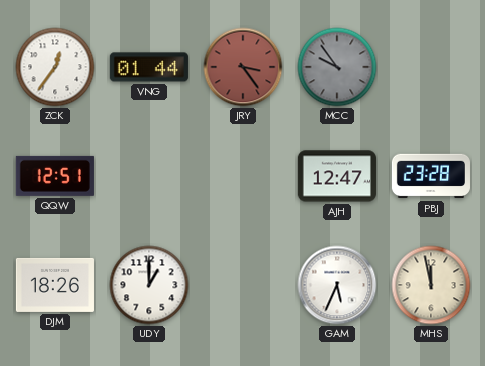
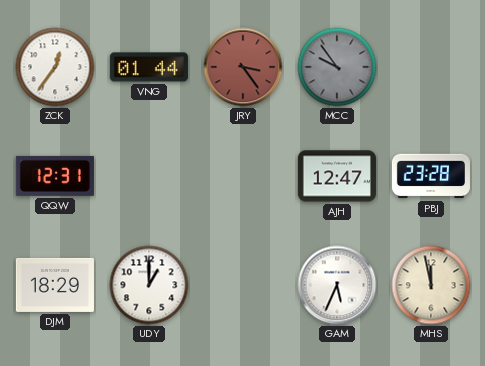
QQW: 12:51 -> 12:31
DJM: 18:26 -> 18:29
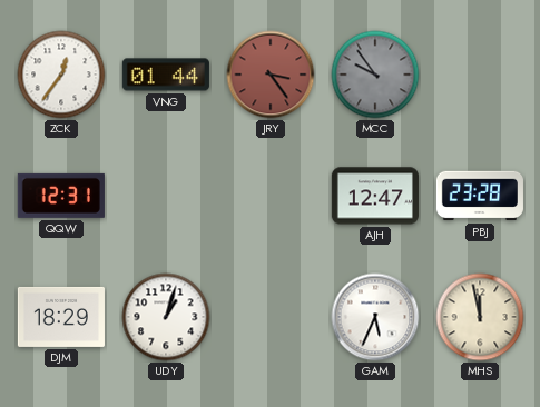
UDY: 1:00 -> 1:03
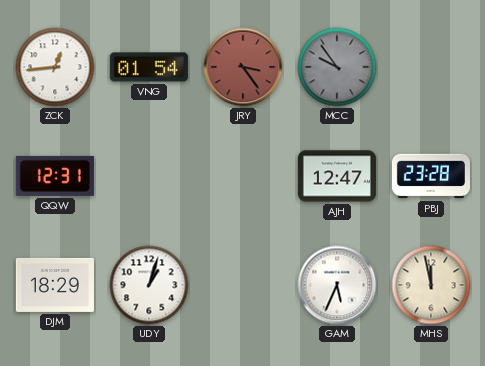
ZCK: 12:36 -> 12:44
VNG: 01:44 -> 01:54
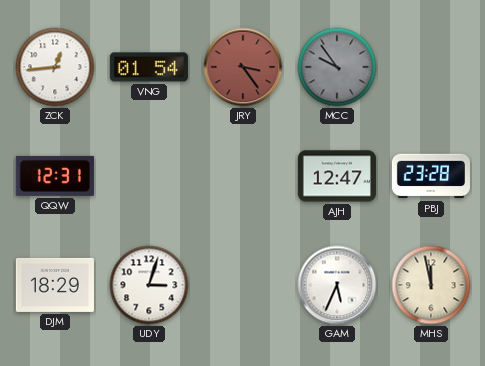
UDY: 1:03 -> 3:03
